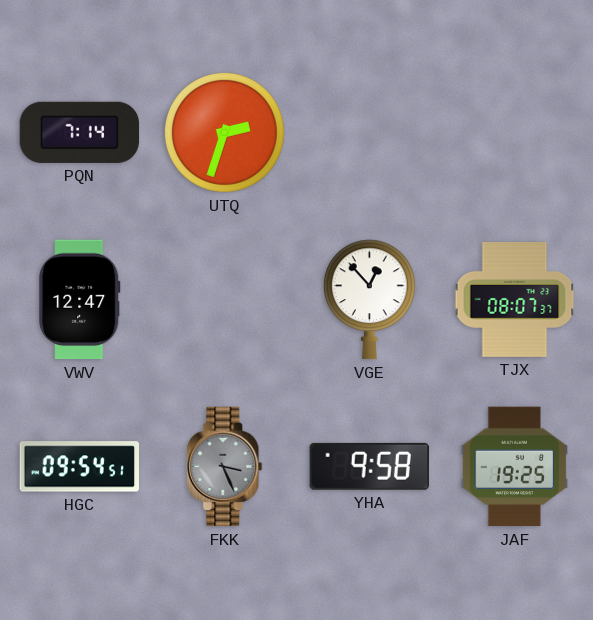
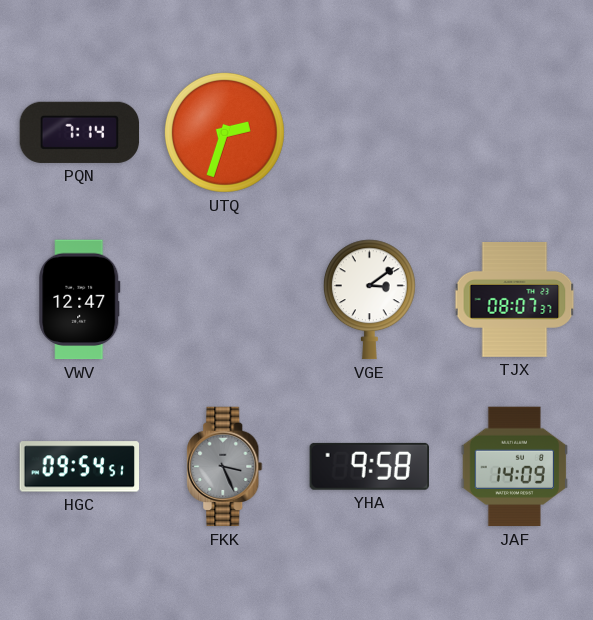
VGE: 12:53 -> 3:09
JAF: 19:25 -> 14:09
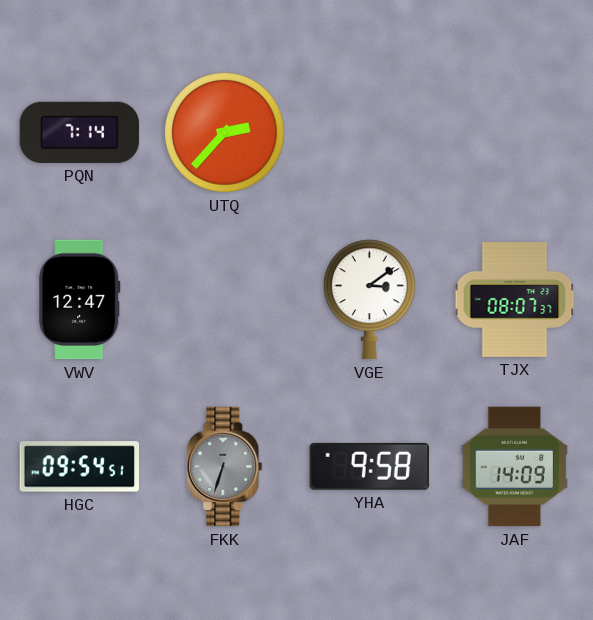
UTQ: 2:33 -> 2:37
FKK: 3:26 -> 6:33
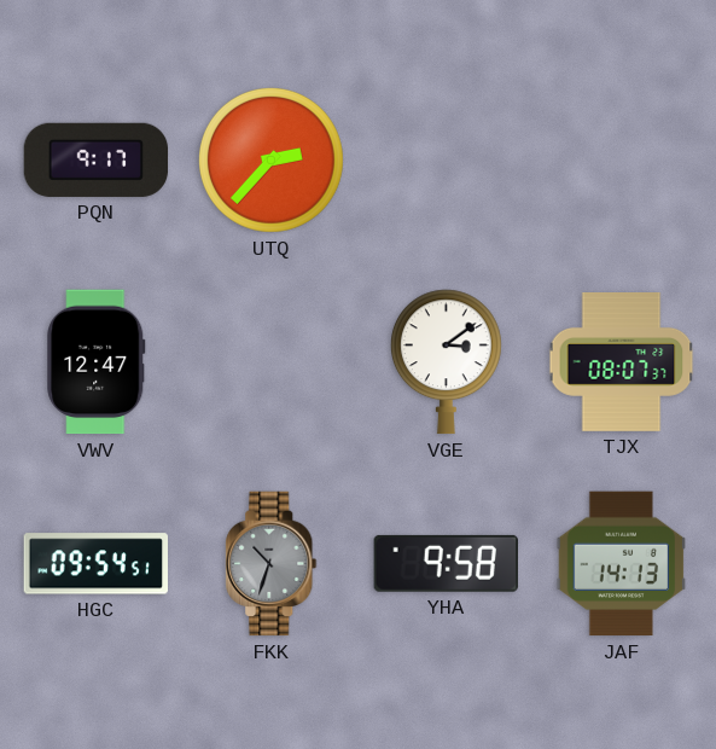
PQN: 7:14 -> 9:17
FKK: 6:33 -> 10:33
JAF: 14:09 -> 14:13
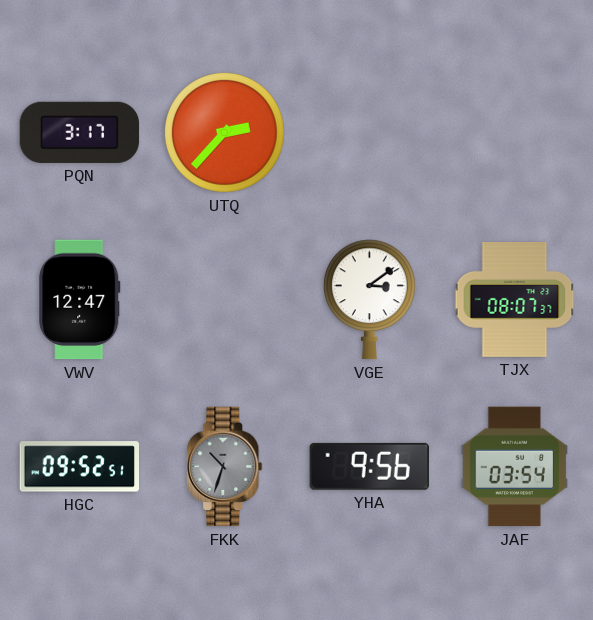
PQN: 9:17 -> 3:17
HGC: 09:54 -> 09:52
YHA: 9:58 -> 9:56
JAF: 14:13 -> 03:54
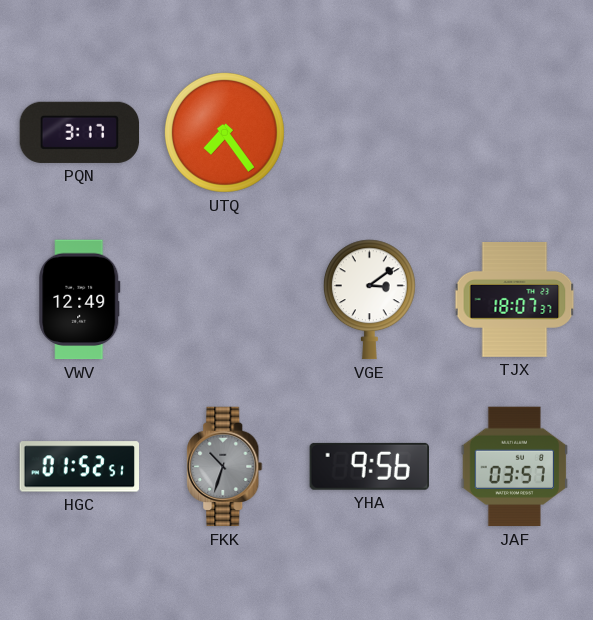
UTQ: 2:37 -> 7:24
VWV: 12:47 -> 12:49
TJX: 08:07 -> 18:07
HGC: 09:52 -> 01:52
JAF: 03:54 -> 03:57
